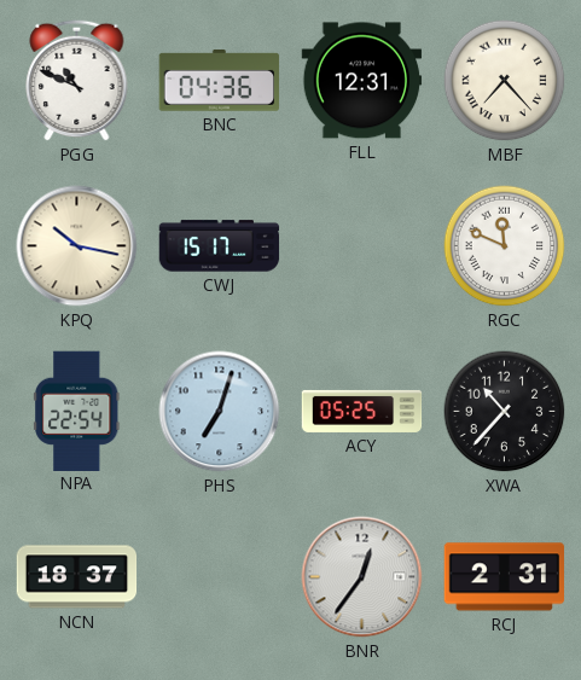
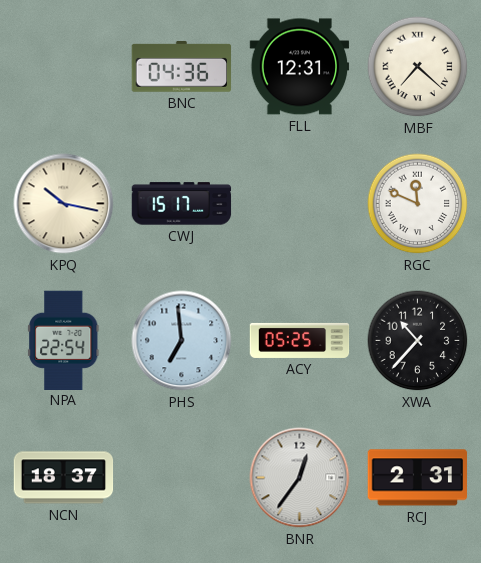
PGG: 10:49 -> none
MBF: 7:23 -> 7:22
PHS: 7:03 -> 6:59
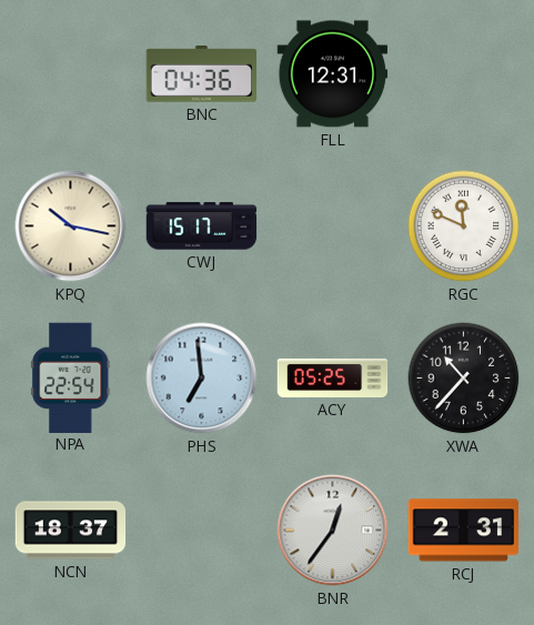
MBF: 7:22 -> none
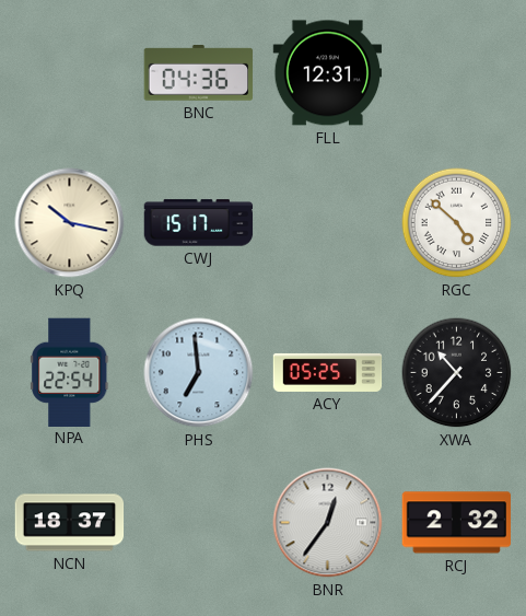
RGC: 11:49 -> 4:52
RCJ: 2:31 -> 2:32
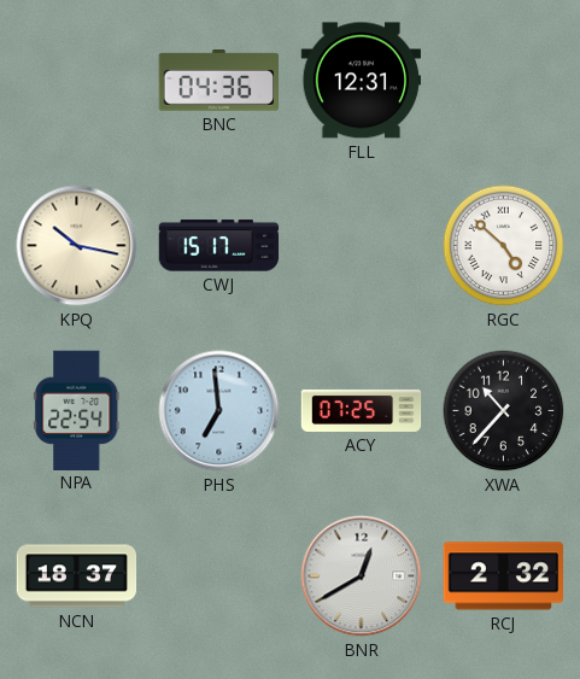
ACY: 05:25 -> 07:25
BNR: 12:36 -> 12:40
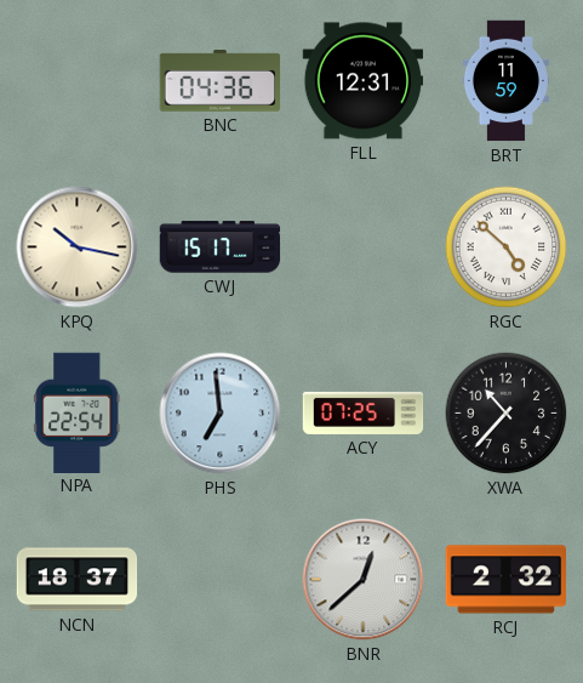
BRT: none -> 11:59
BNR: 12:40 -> 12:38
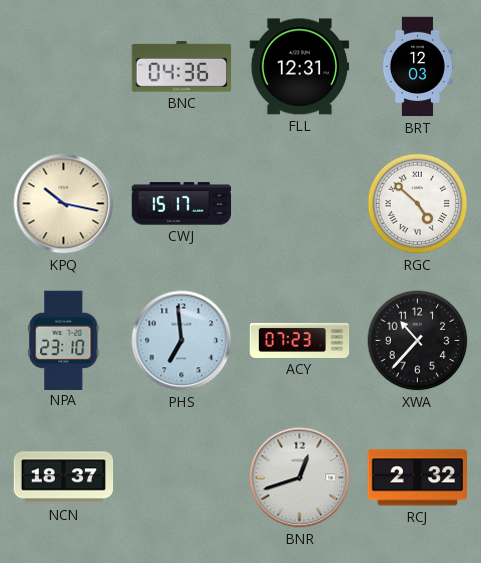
BRT: 11:59 -> 12:03
NPA: 22:54 -> 23:10
ACY: 07:25 -> 07:23
BNR: 12:38 -> 12:42
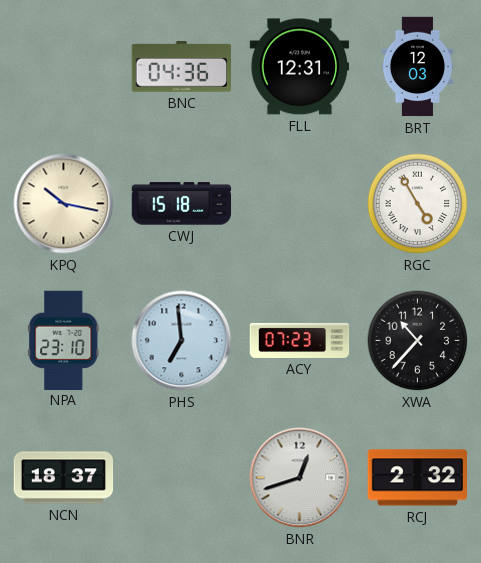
CWJ: 15:17 -> 15:18
RGC: 4:52 -> 4:55
